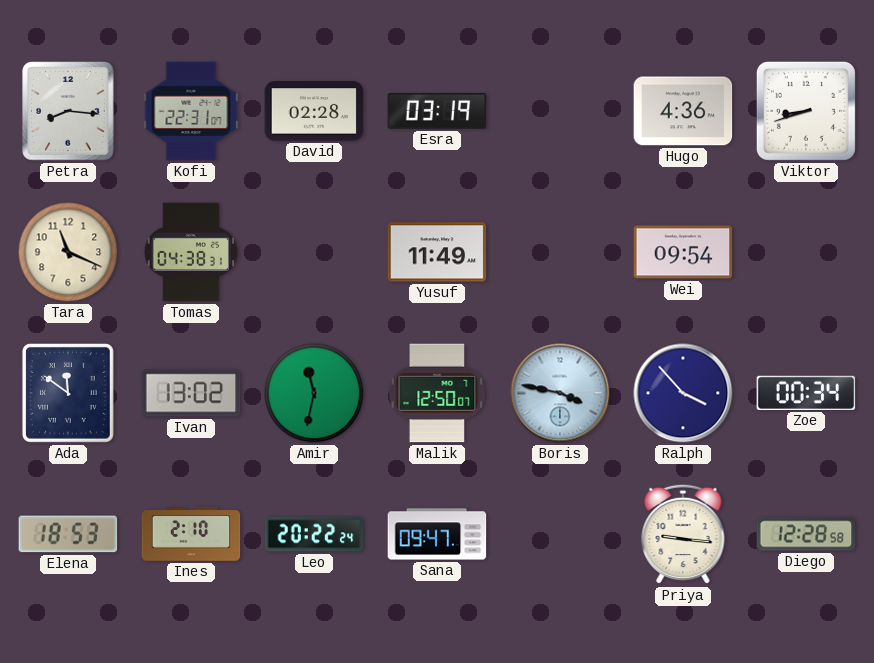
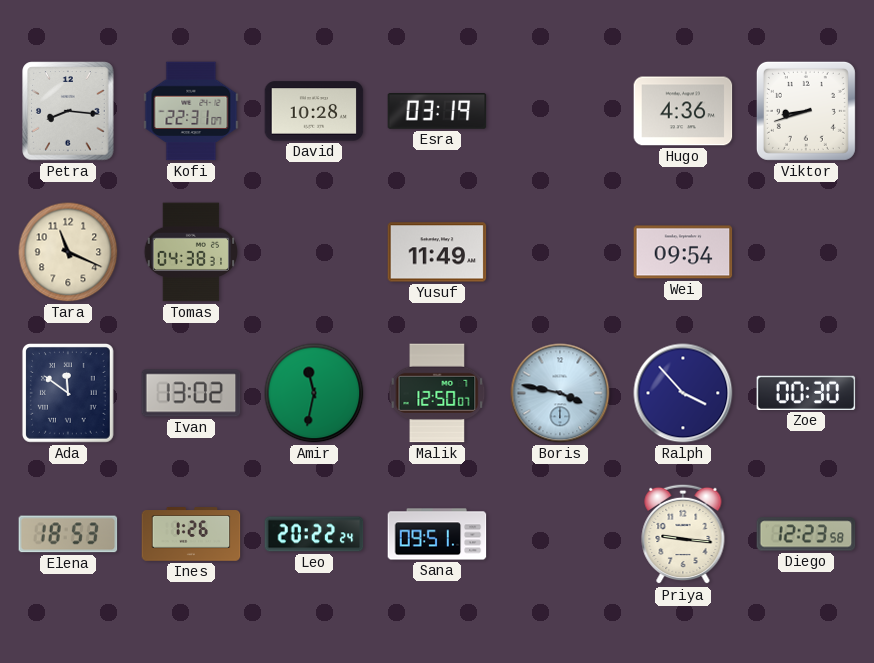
David: 02:28 -> 10:28
Zoe: 00:34 -> 00:30
Ines: 2:10 -> 1:26
Sana: 09:47 -> 09:51
Diego: 12:28 -> 12:23
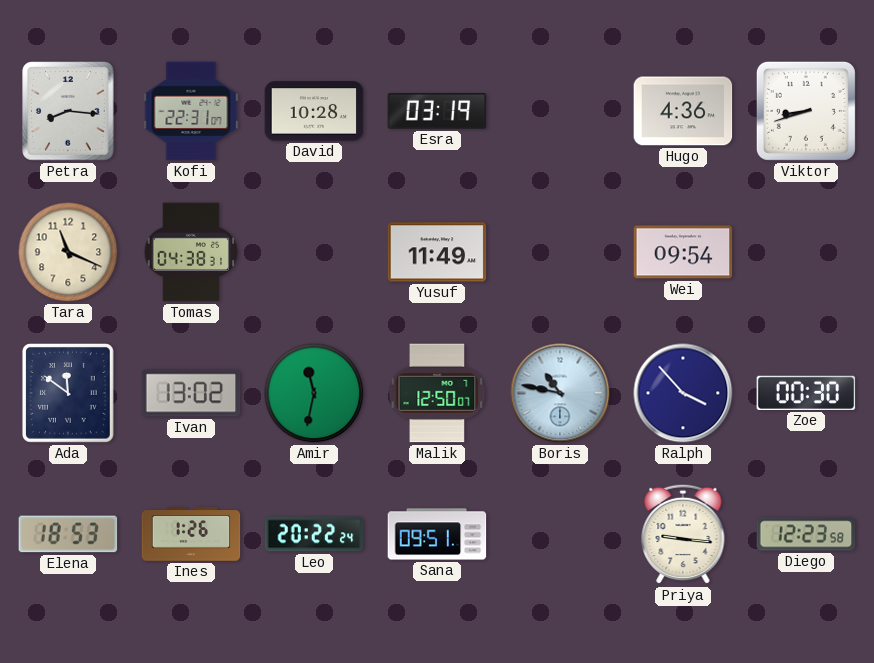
Boris: 3:47 -> 10:47
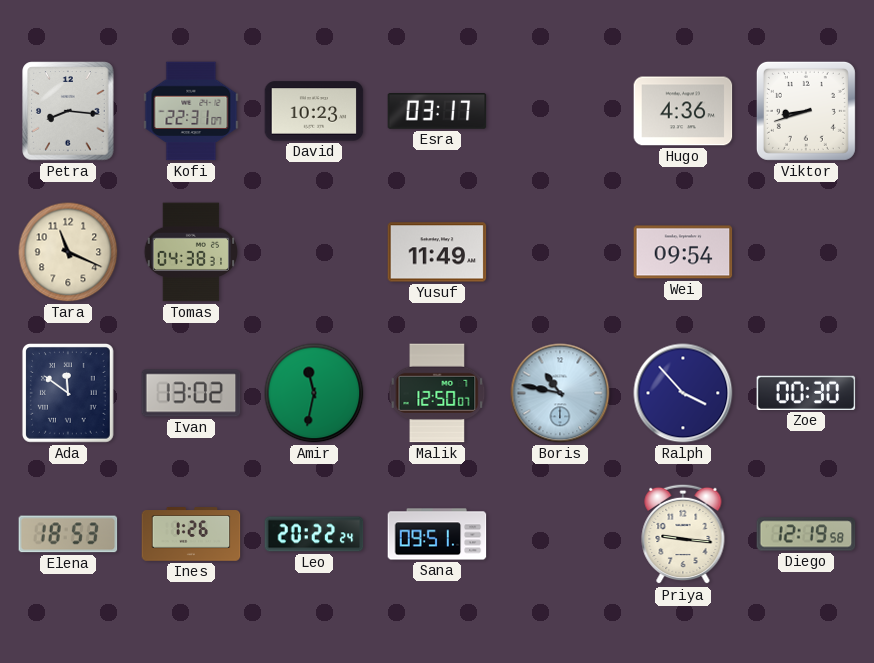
David: 10:28 -> 10:23
Esra: 03:19 -> 03:17
Diego: 12:23 -> 12:19
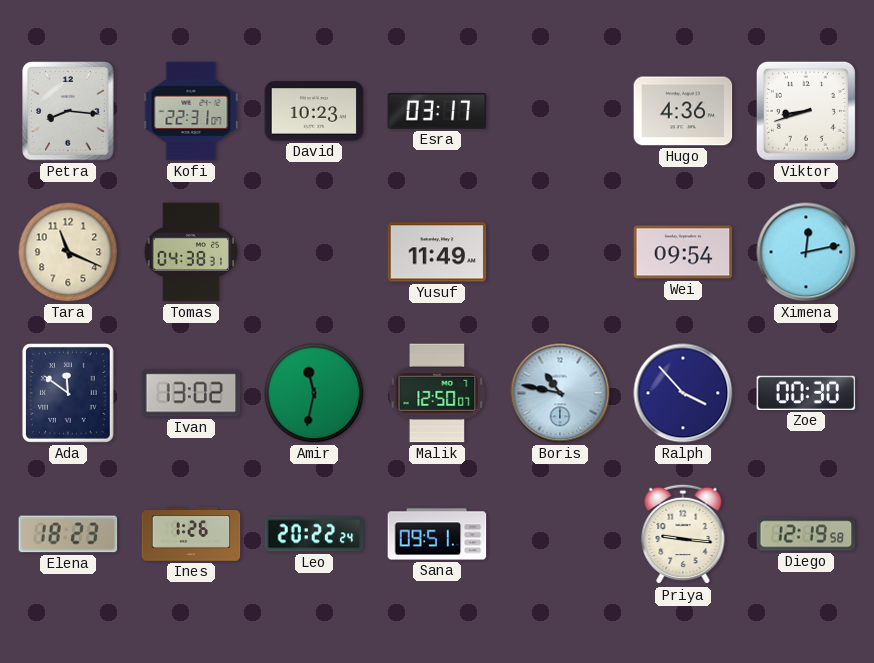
Ximena: none -> 12:13
Elena: 18:53 -> 18:23
